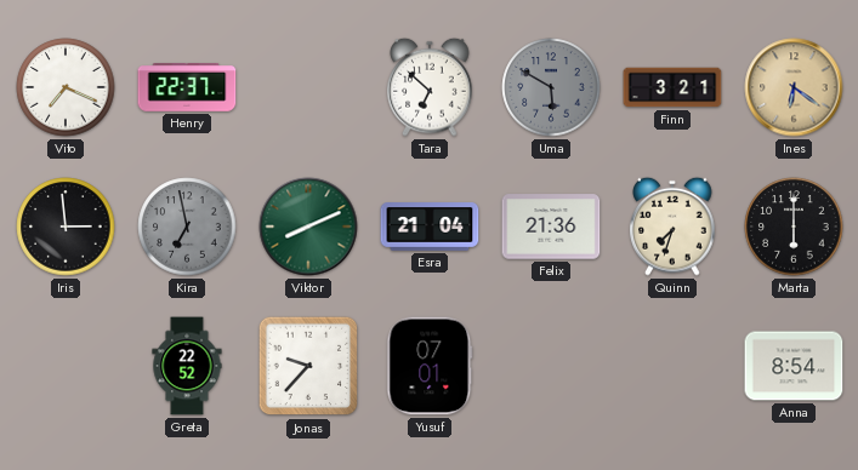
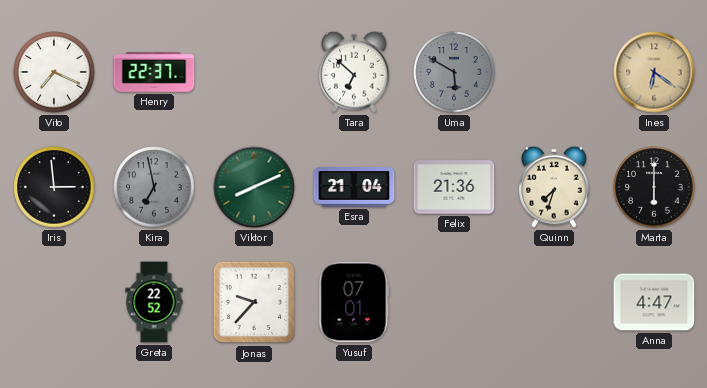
Finn: 3:21 -> none
Anna: 8:54 -> 4:47
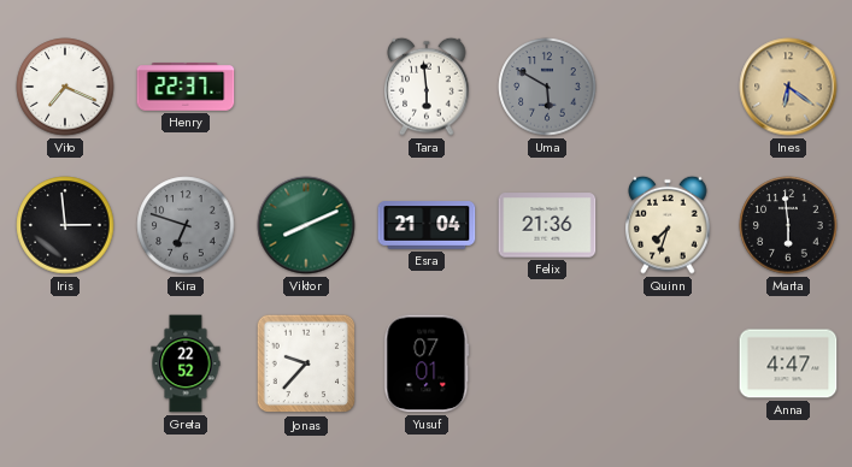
Tara: 6:52 -> 5:59
Kira: 6:58 -> 6:48
Marta: 6:00 -> 5:59
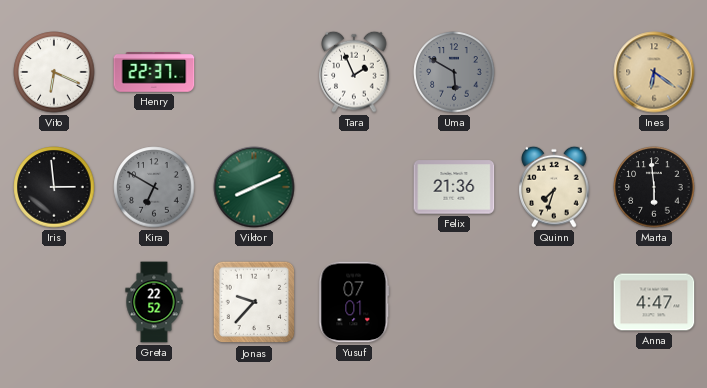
Vito: 7:19 -> 6:19
Tara: 5:59 -> 1:56
Kira: 6:48 -> 6:50
Esra: 21:04 -> none
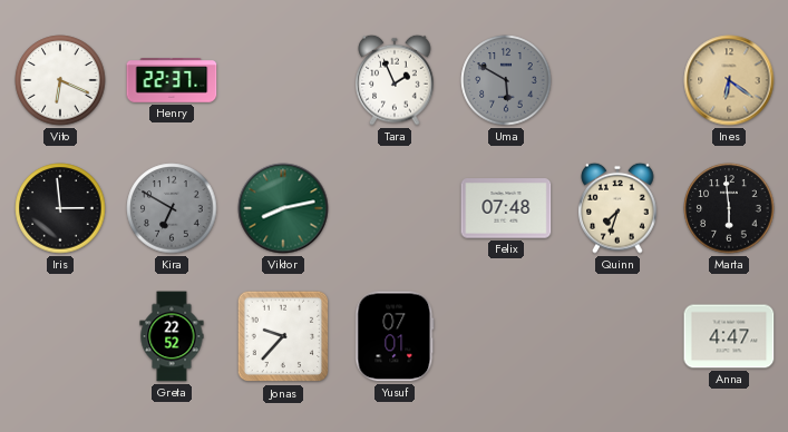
Viktor: 8:11 -> 8:13
Felix: 21:36 -> 07:48
